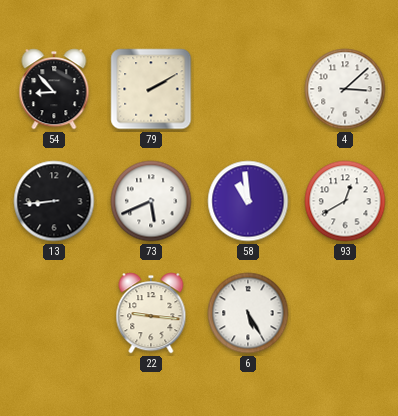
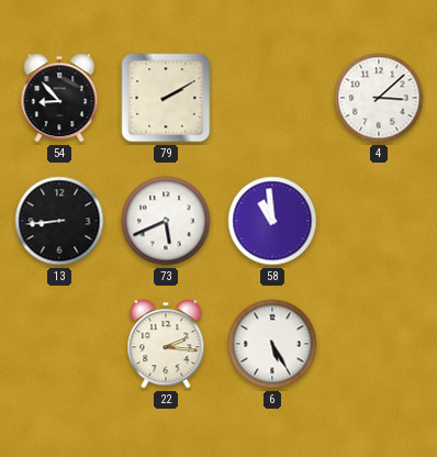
93: 12:40 -> none
22: 9:16 -> 2:16
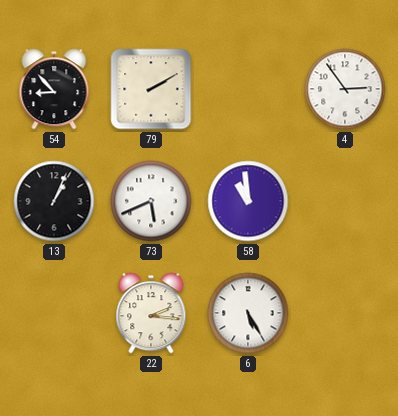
4: 3:08 -> 2:54
13: 8:44 -> 1:04
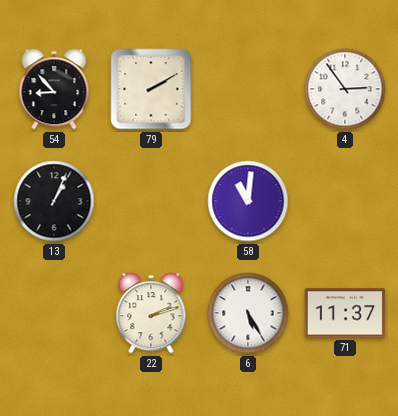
73: 5:41 -> none
58: 10:59 -> 11:01
22: 2:16 -> 2:12
71: none -> 11:37
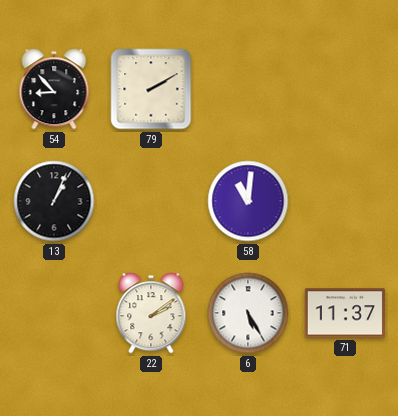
4: 2:54 -> none
22: 2:12 -> 2:09
